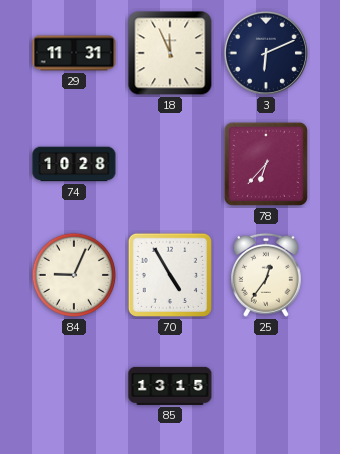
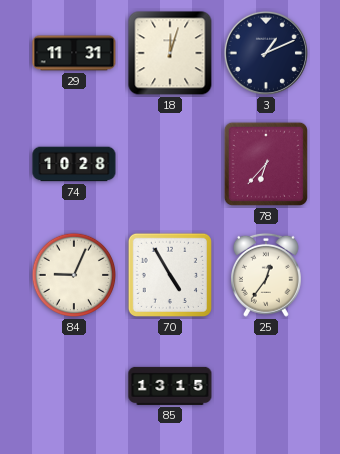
18: 11:56 -> 12:03
3: 6:11 -> 1:11
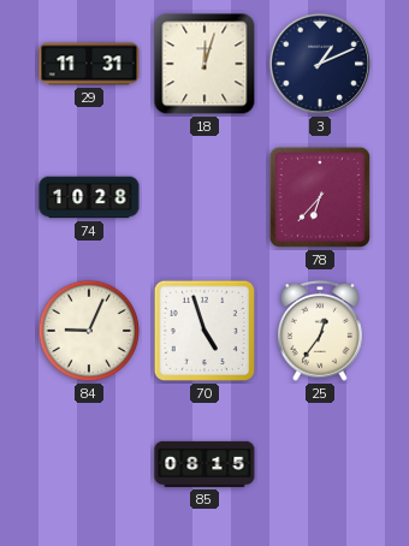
70: 4:55 -> 4:57
85: 13:15 -> 08:15
